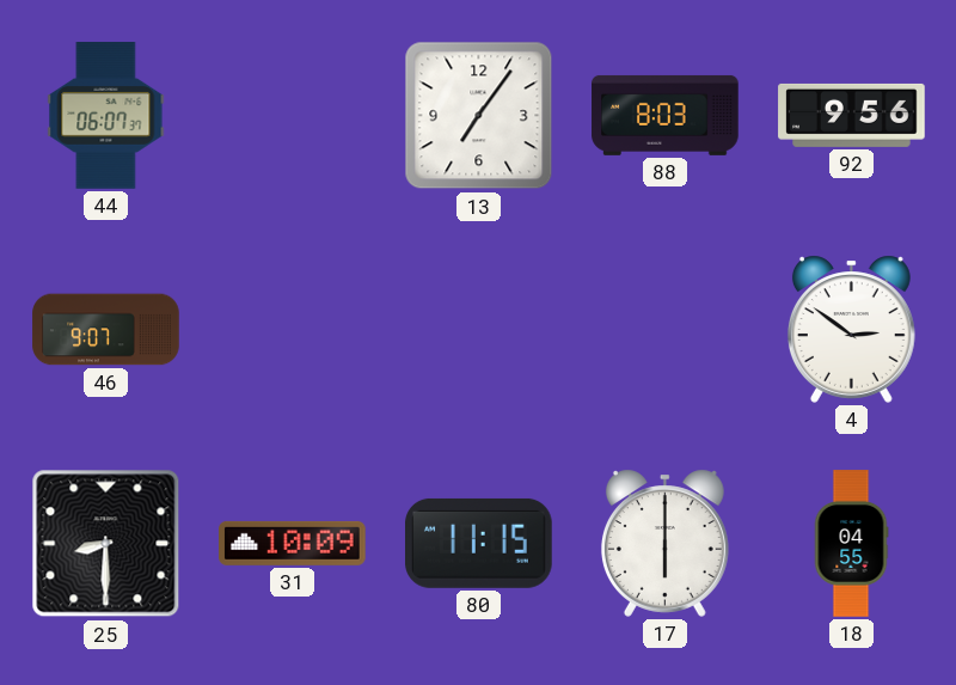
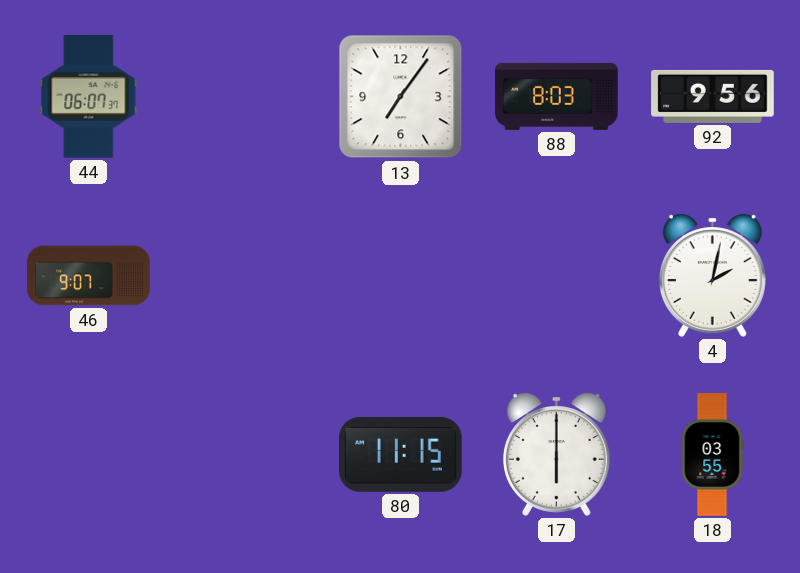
4: 2:51 -> 2:02
25: 8:30 -> none
31: 10:09 -> none
18: 04:55 -> 03:55
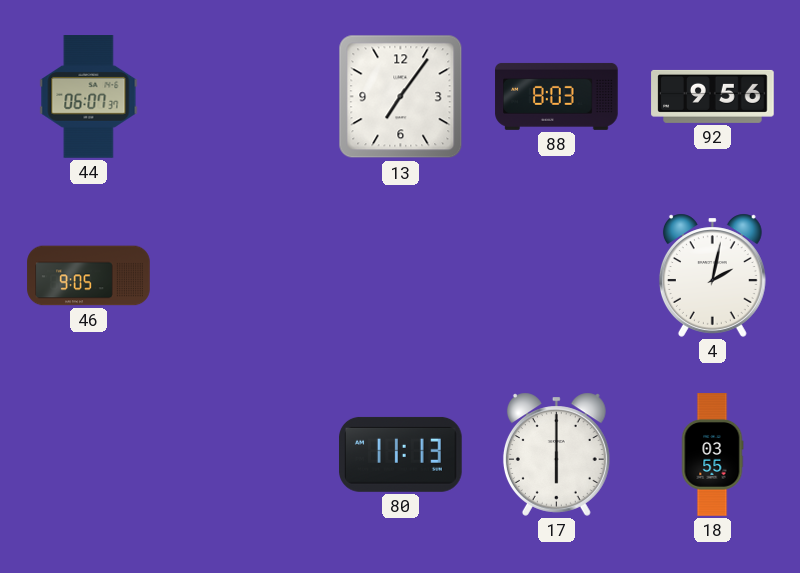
46: 9:07 -> 9:05
80: 11:15 -> 11:13
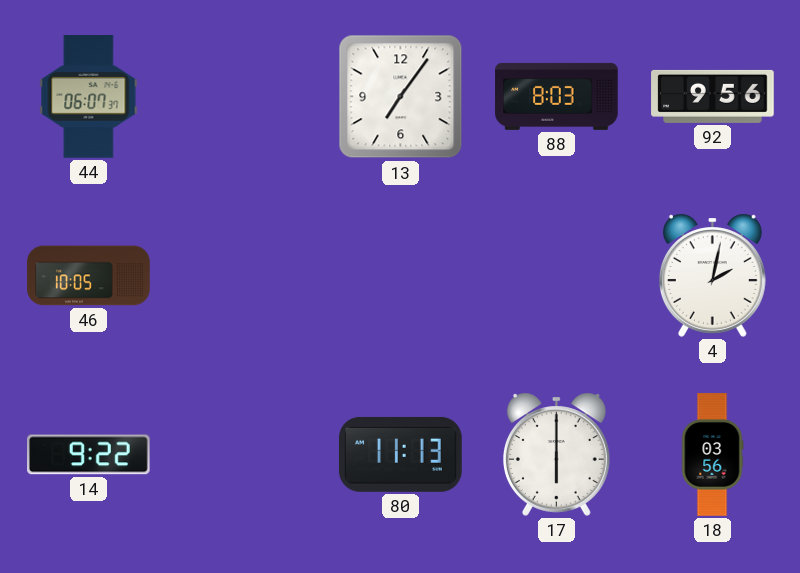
46: 9:05 -> 10:05
14: none -> 9:22
18: 03:55 -> 03:56
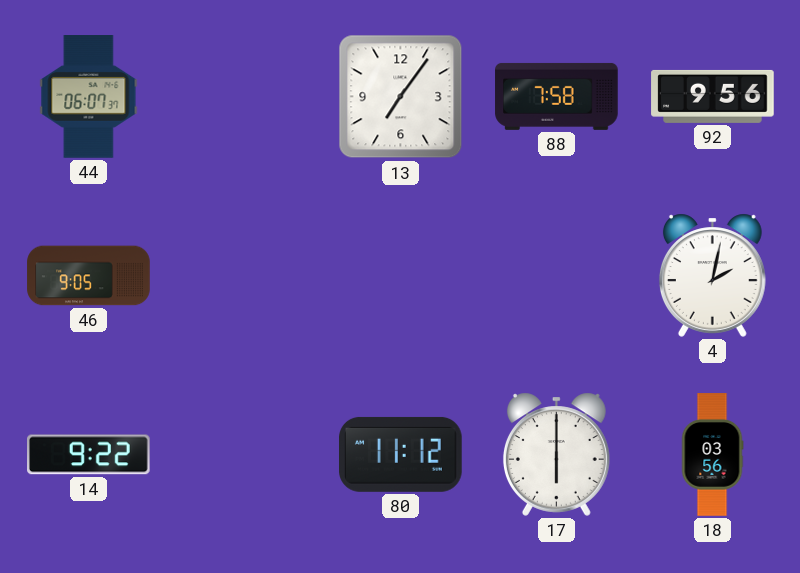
88: 8:03 -> 7:58
46: 10:05 -> 9:05
80: 11:13 -> 11:12
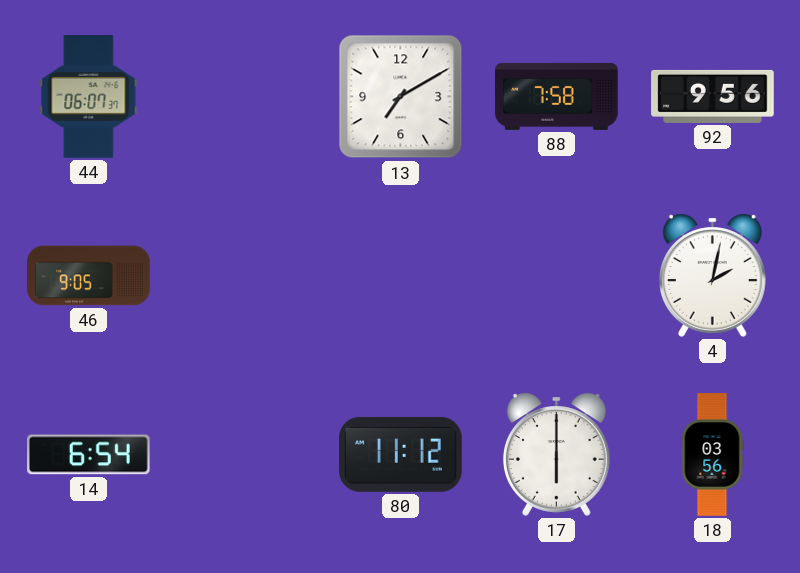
13: 7:06 -> 7:10
14: 9:22 -> 6:54
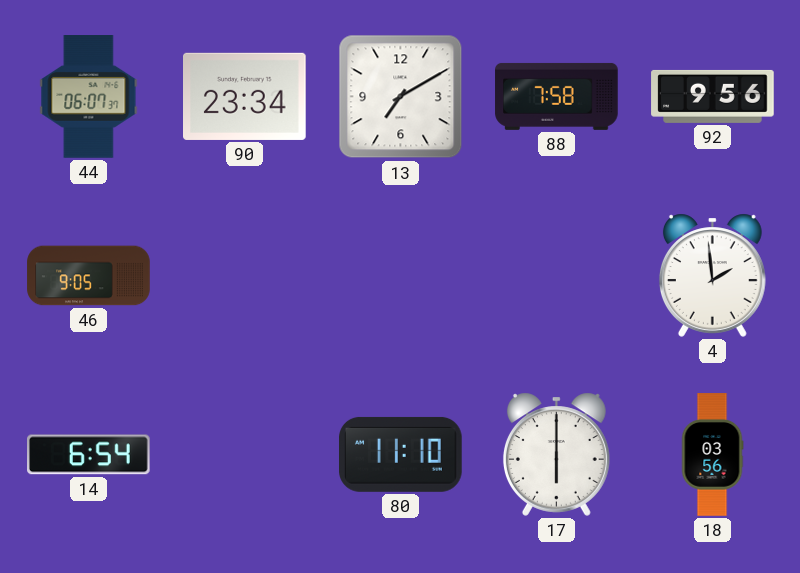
90: none -> 23:34
4: 2:02 -> 1:59
80: 11:12 -> 11:10
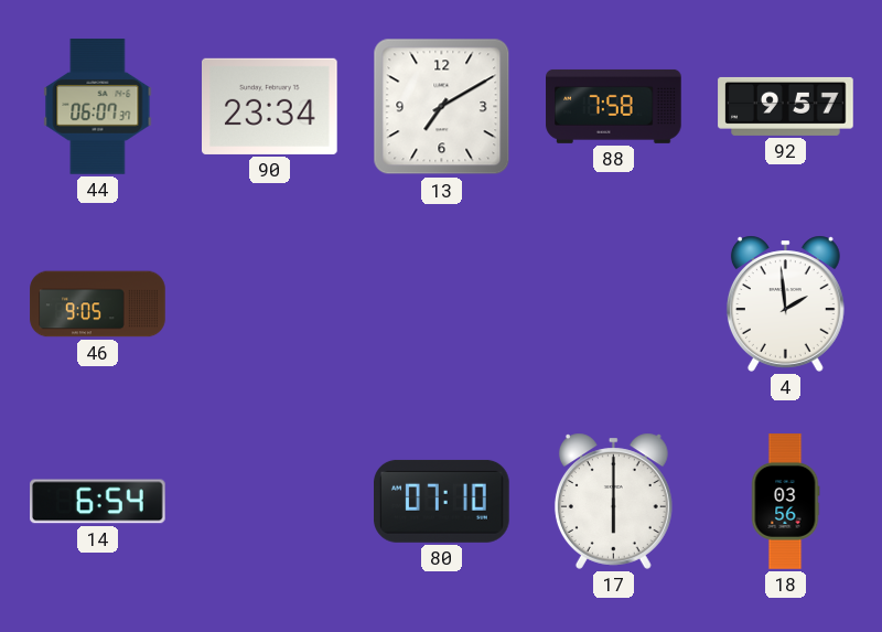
92: 9:56 -> 9:57
80: 11:10 -> 07:10
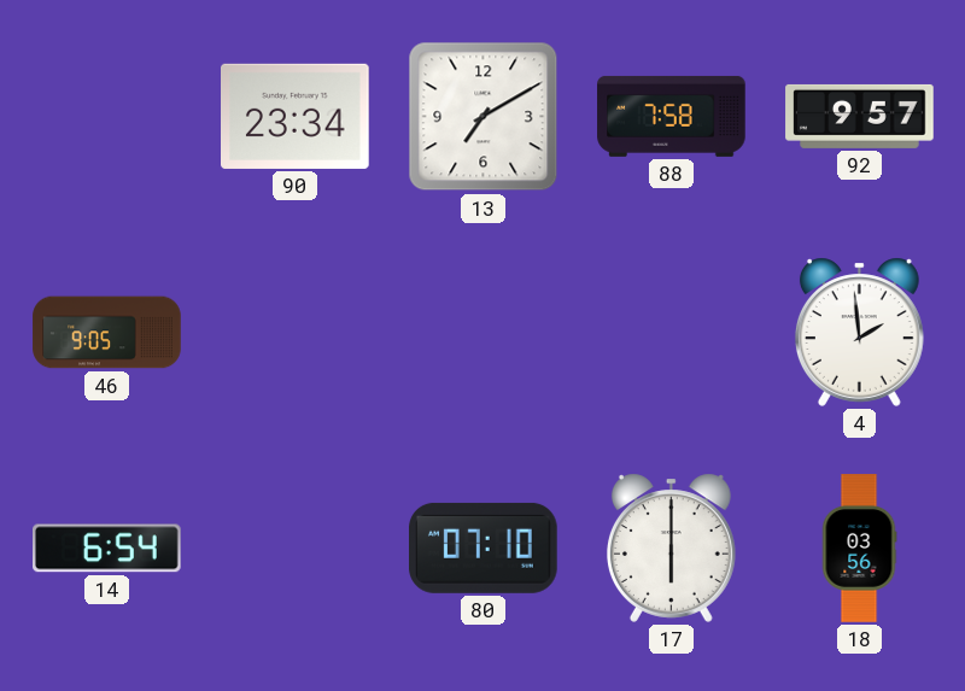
44: 06:07 -> none
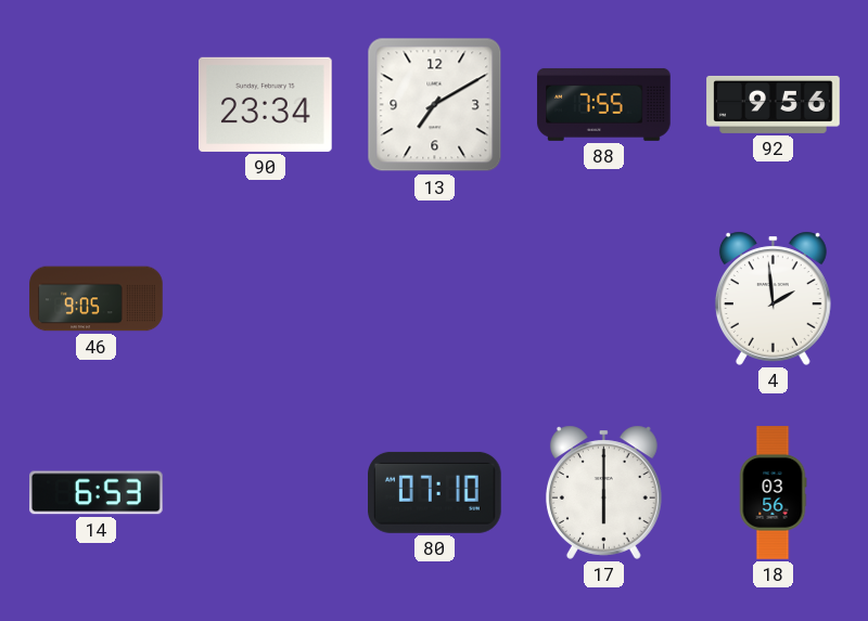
88: 7:58 -> 7:55
92: 9:57 -> 9:56
14: 6:54 -> 6:53
